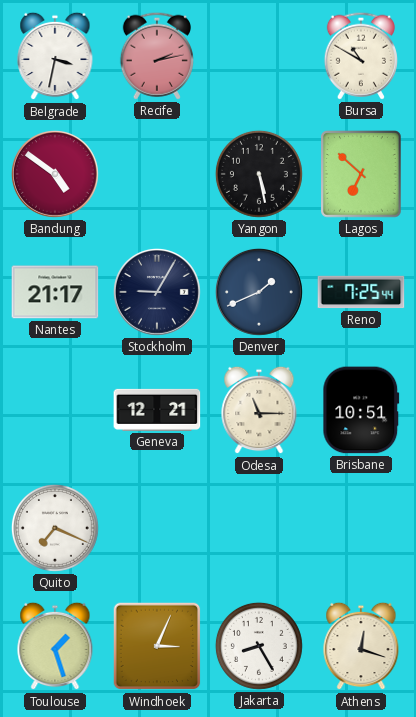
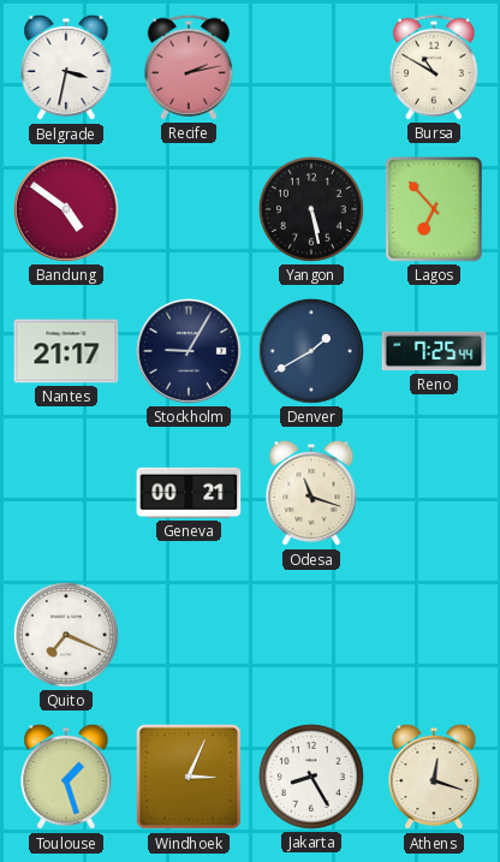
Lagos: 6:52 -> 6:53
Denver: 1:41 -> 1:40
Geneva: 12:21 -> 00:21
Odesa: 11:15 -> 11:18
Brisbane: 10:51 -> none
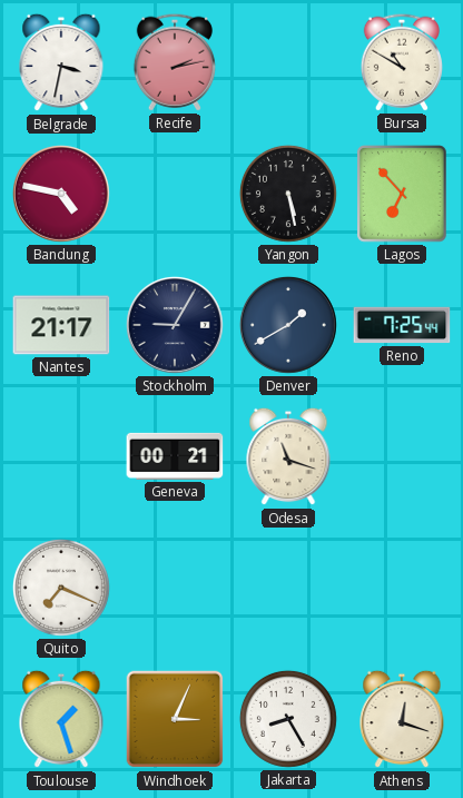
Bandung: 4:51 -> 4:47
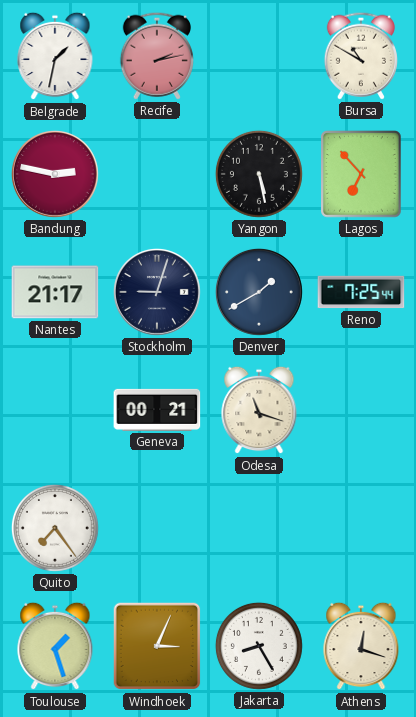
Belgrade: 3:32 -> 1:32
Bandung: 4:47 -> 2:47
Stockholm: 9:05 -> 9:03
Quito: 7:19 -> 7:24
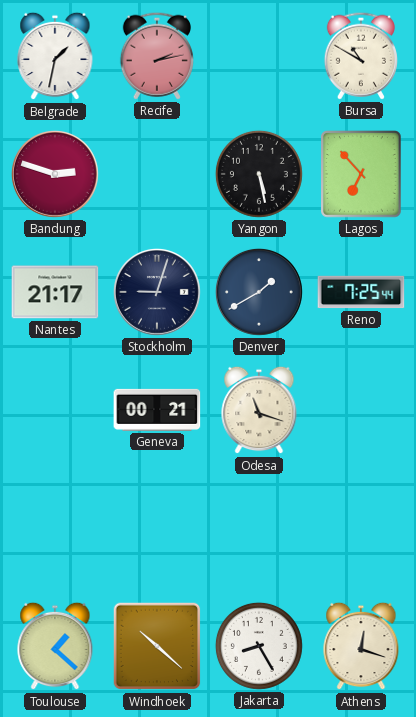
Bandung: 2:47 -> 2:48
Quito: 7:24 -> none
Toulouse: 1:27 -> 1:22
Windhoek: 3:04 -> 10:22
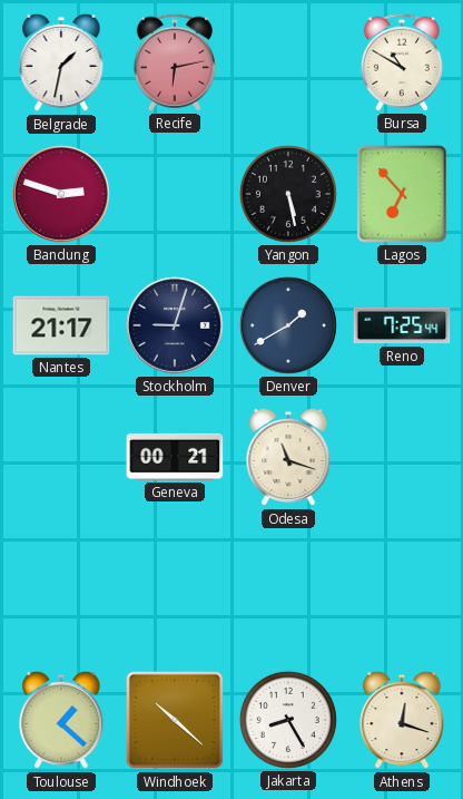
Recife: 2:13 -> 6:13
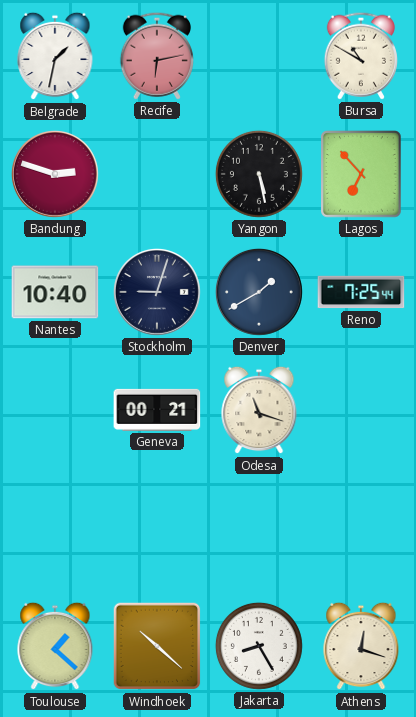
Nantes: 21:17 -> 10:40
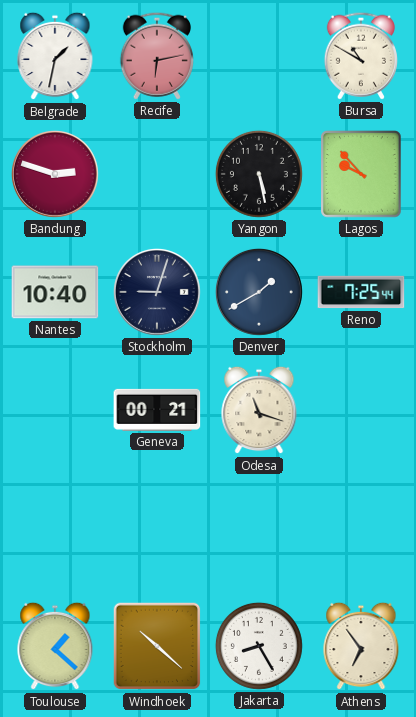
Lagos: 6:53 -> 9:53
Athens: 12:18 -> 6:54
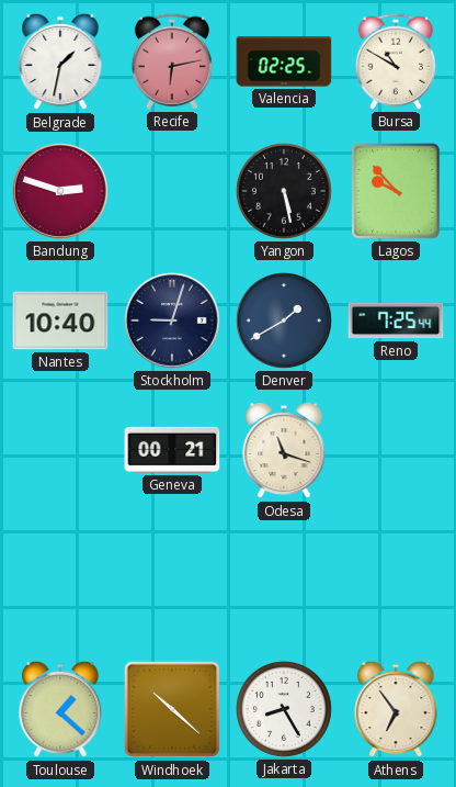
Valencia: none -> 02:25
